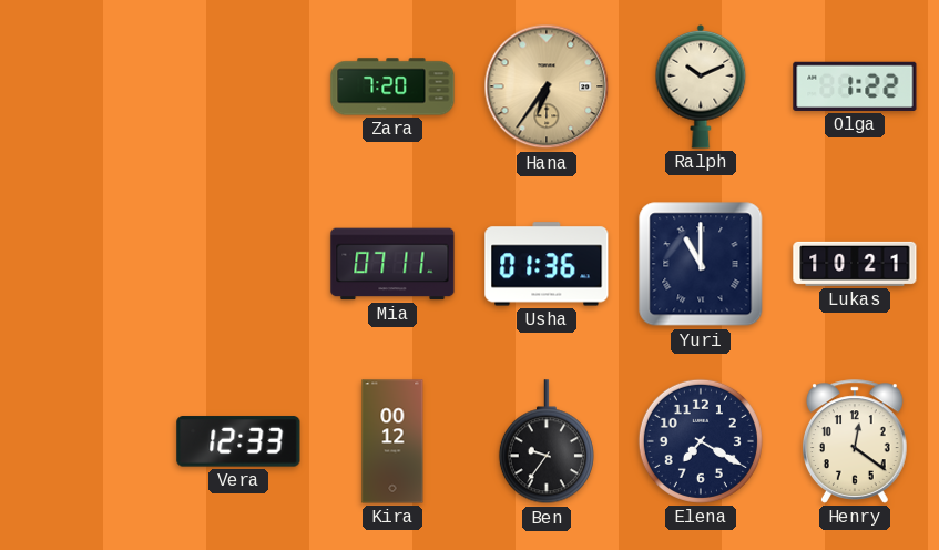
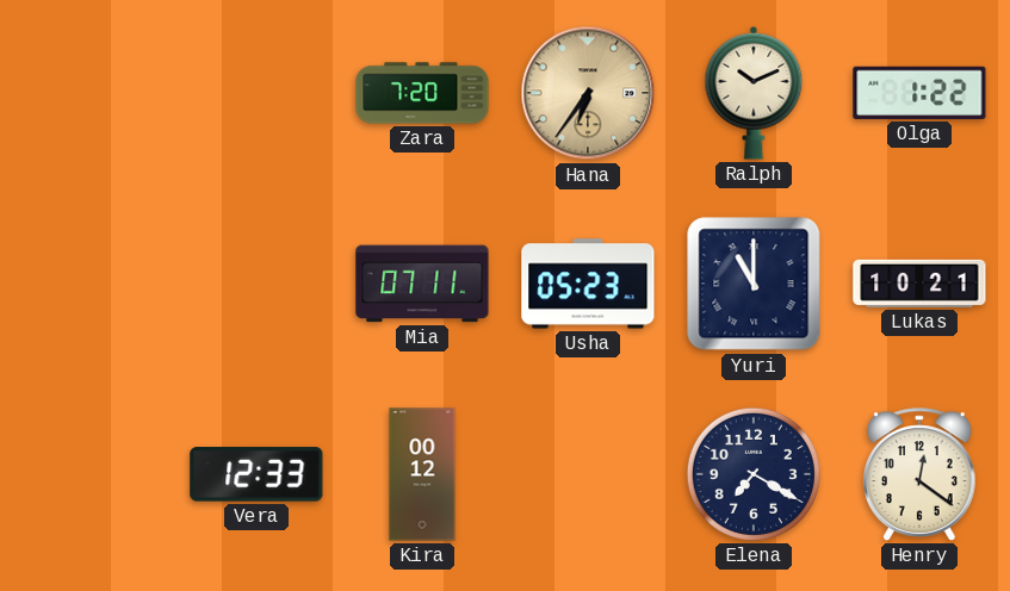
Usha: 01:36 -> 05:23
Ben: 9:36 -> none
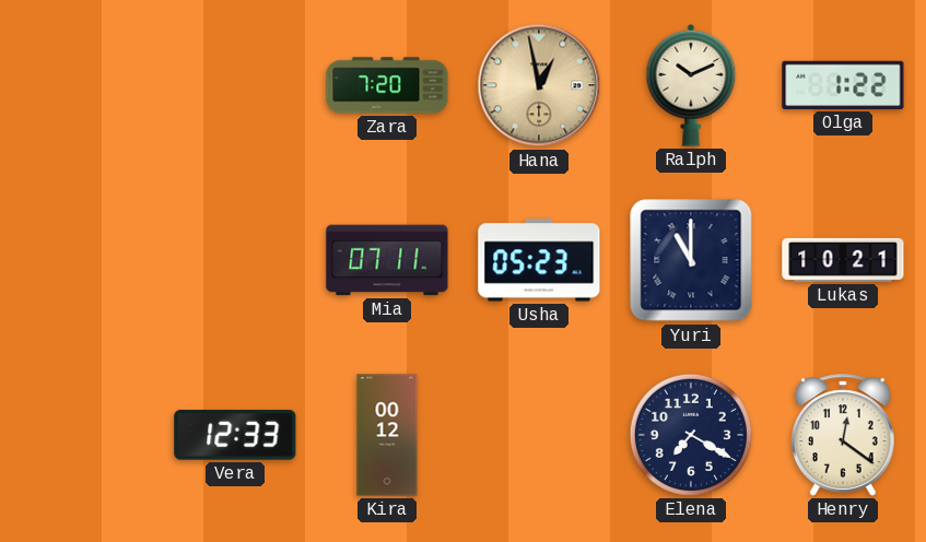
Hana: 6:36 -> 12:58
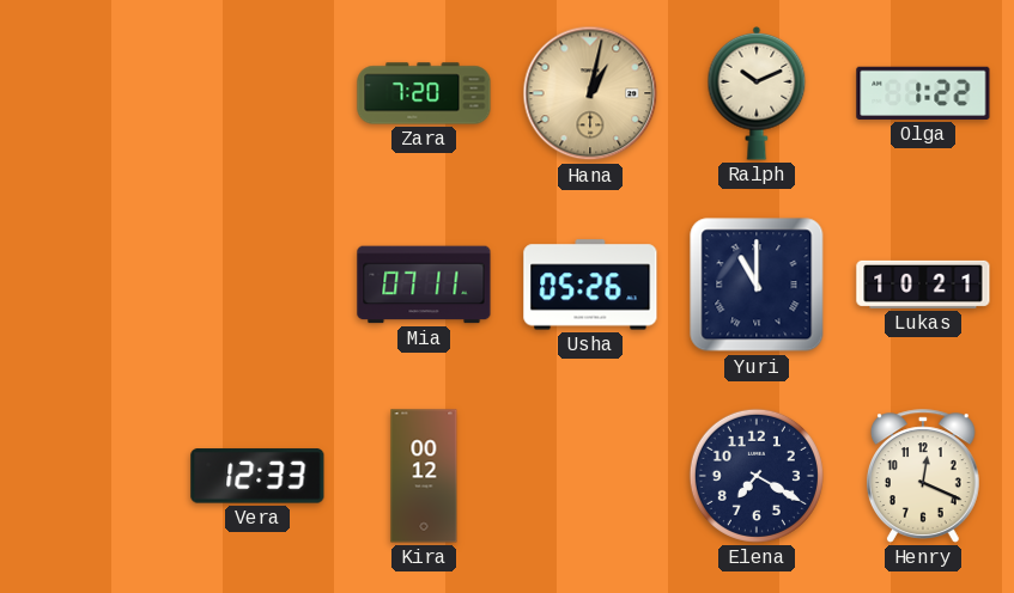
Hana: 12:58 -> 1:02
Usha: 05:23 -> 05:26
Henry: 12:21 -> 12:19
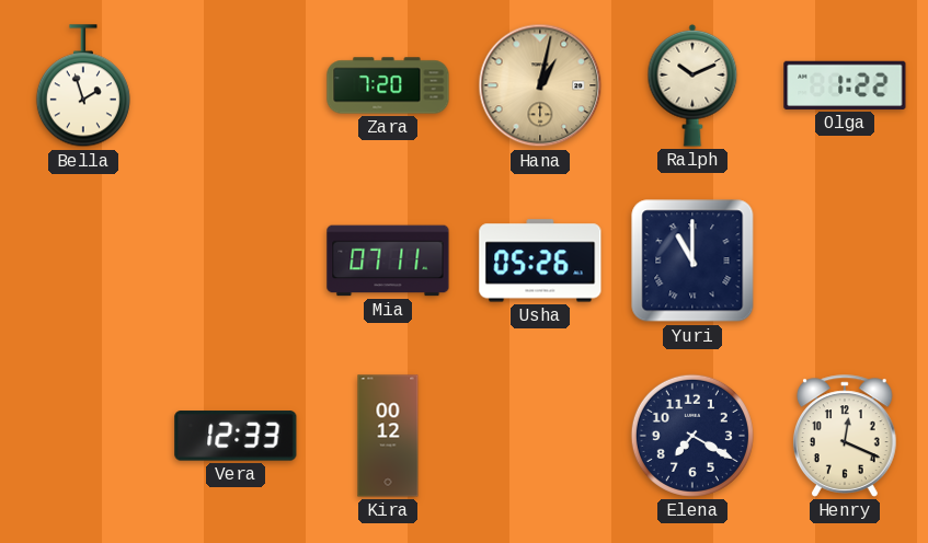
Bella: none -> 1:57
Lukas: 10:21 -> none
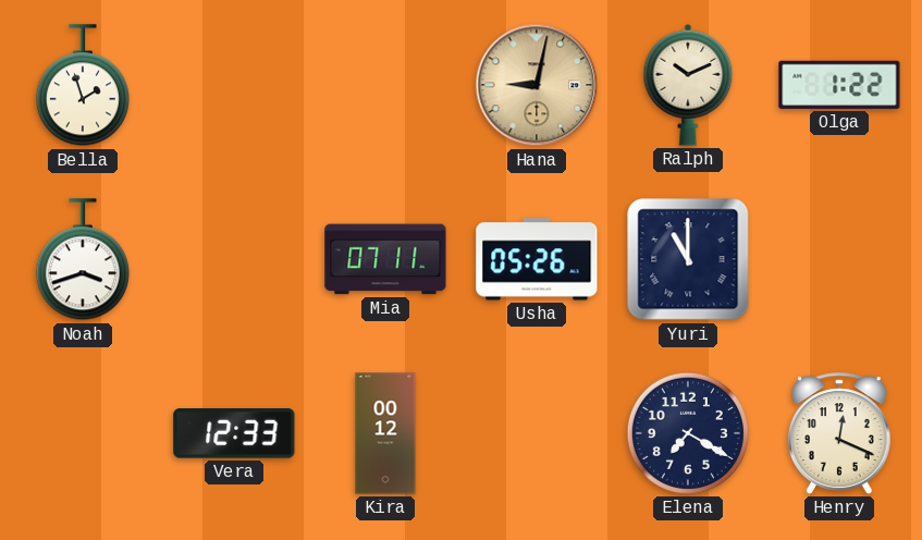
Zara: 7:20 -> none
Hana: 1:02 -> 9:02
Noah: none -> 3:42
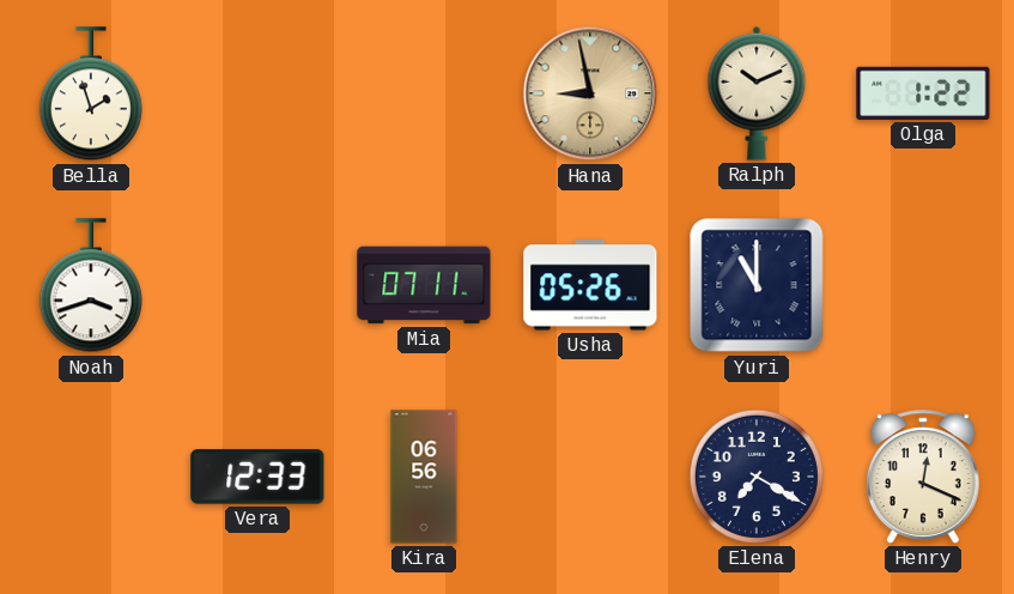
Hana: 9:02 -> 8:58
Kira: 00:12 -> 06:56
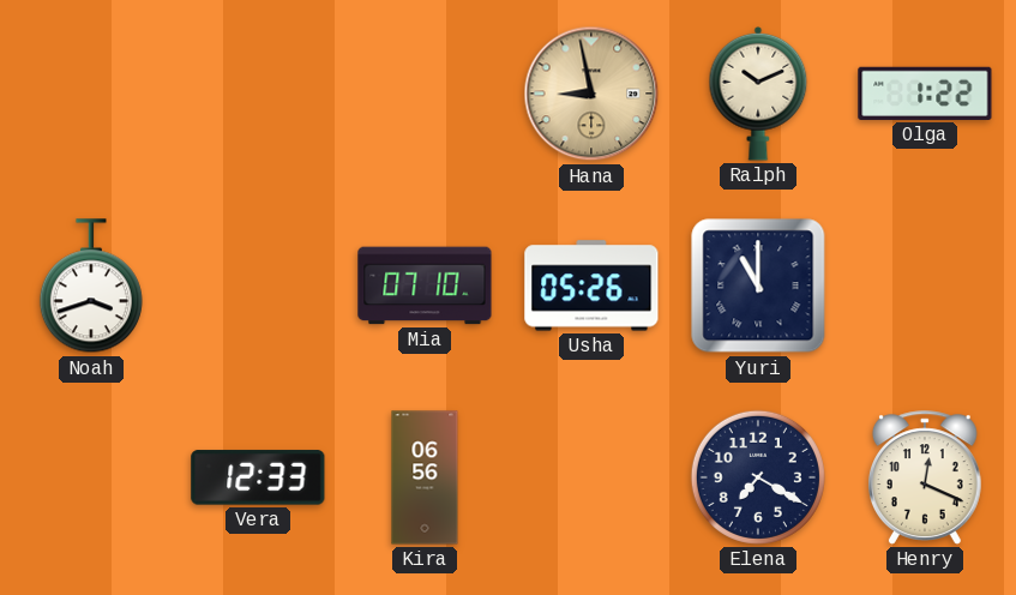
Bella: 1:57 -> none
Mia: 07:11 -> 07:10
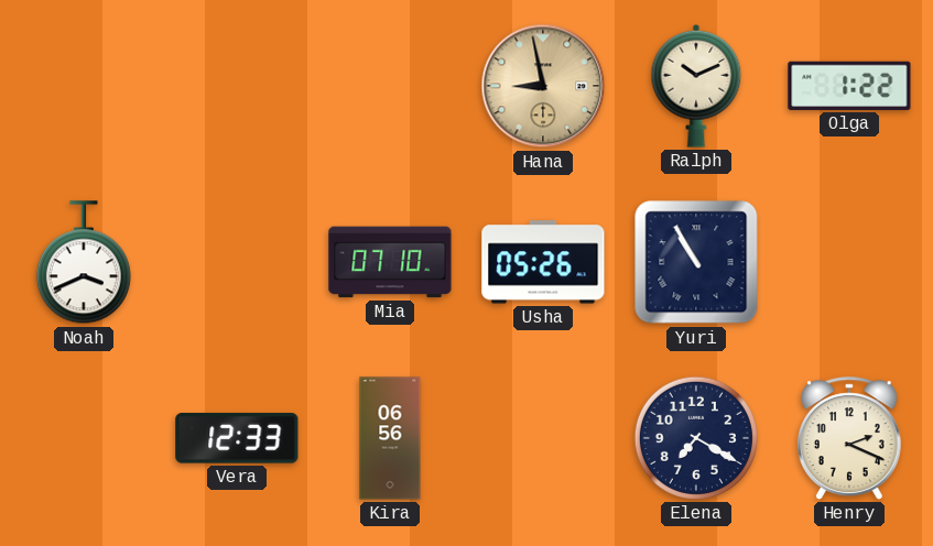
Noah: 3:42 -> 3:41
Yuri: 11:00 -> 10:55
Henry: 12:19 -> 2:19
